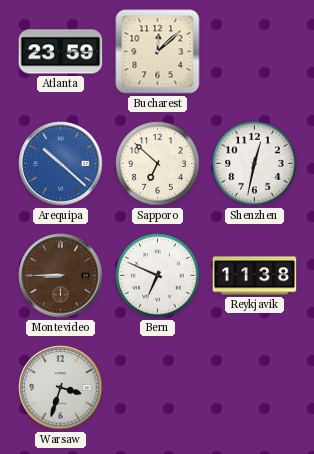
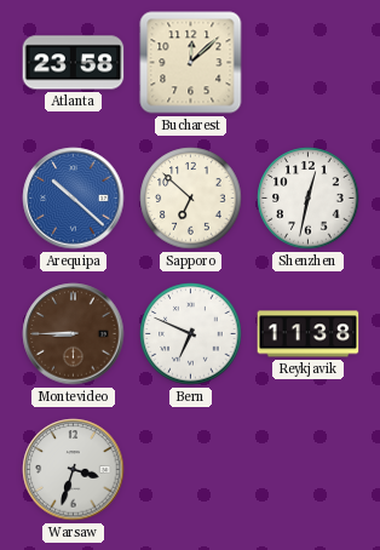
Atlanta: 23:59 -> 23:58
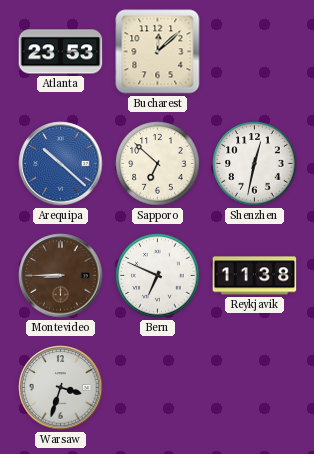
Atlanta: 23:58 -> 23:53
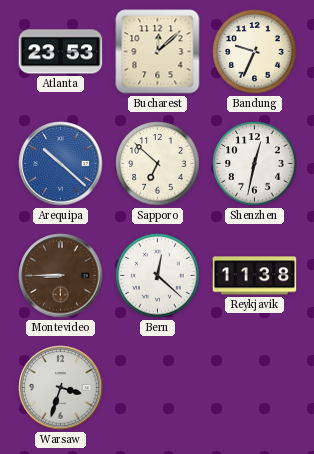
Bandung: none -> 9:34
Bern: 6:49 -> 12:22
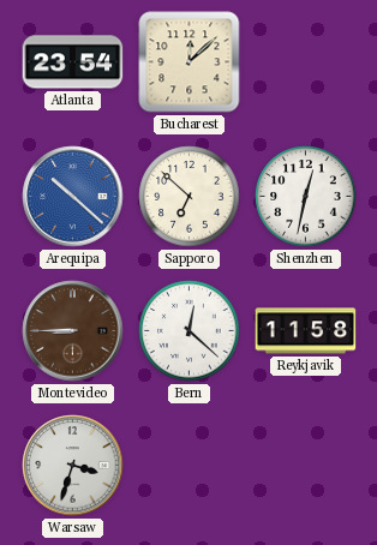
Atlanta: 23:53 -> 23:54
Bandung: 9:34 -> none
Reykjavik: 11:38 -> 11:58
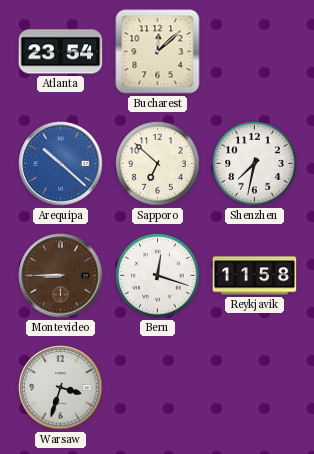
Shenzhen: 12:32 -> 7:32
Bern: 12:22 -> 12:18
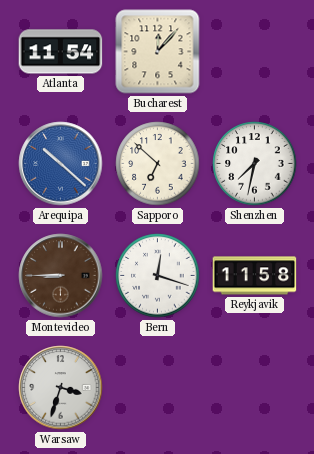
Atlanta: 23:54 -> 11:54
Bucharest: 12:08 -> 12:07
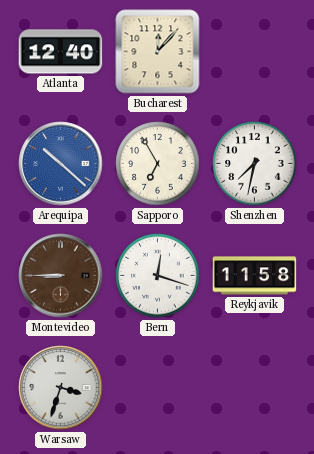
Atlanta: 11:54 -> 12:40
Sapporo: 6:52 -> 6:55
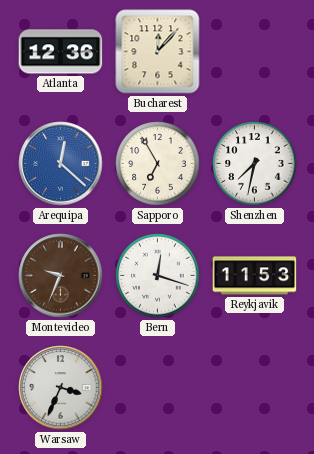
Atlanta: 12:40 -> 12:36
Arequipa: 10:22 -> 12:22
Montevideo: 8:45 -> 9:34
Reykjavik: 11:58 -> 11:53
Warsaw: 3:33 -> 3:34
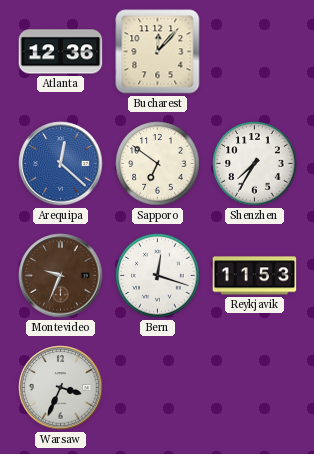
Sapporo: 6:55 -> 6:51
Shenzhen: 7:32 -> 7:35
